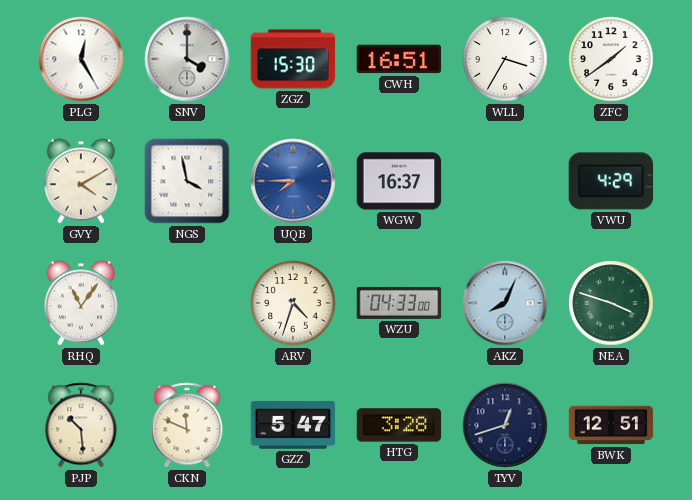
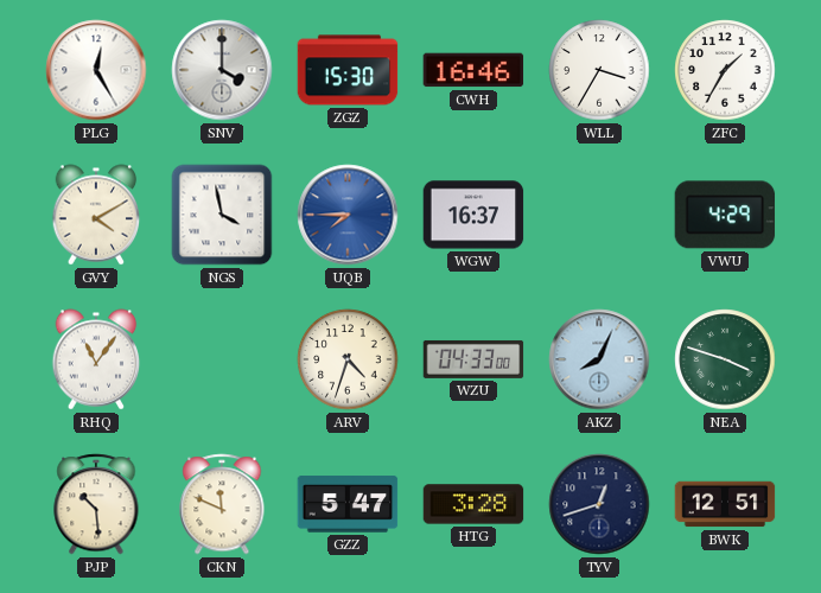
CWH: 16:51 -> 16:46
ZFC: 1:39 -> 1:35
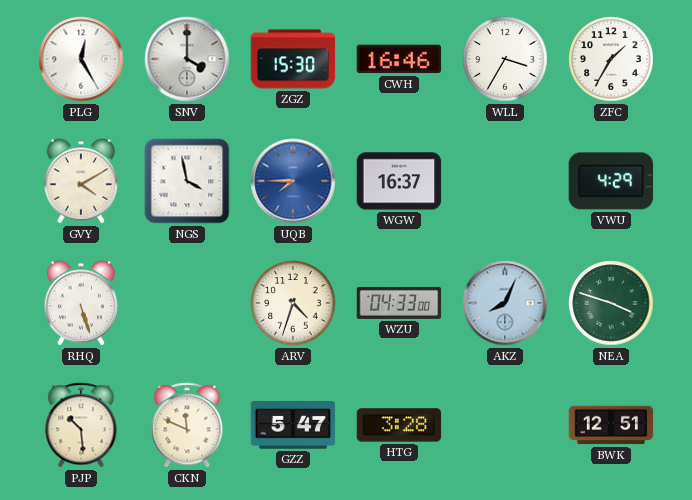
RHQ: 11:06 -> 5:27
TYV: 12:42 -> none
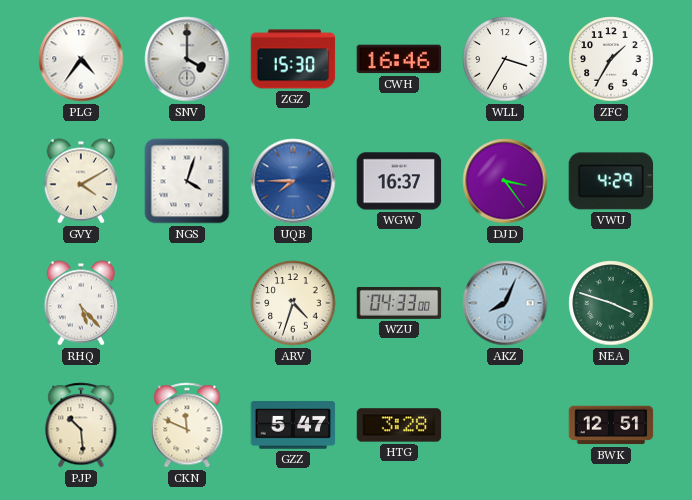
PLG: 12:25 -> 4:36
NGS: 3:58 -> 4:03
DJD: none -> 3:24
RHQ: 5:27 -> 5:23
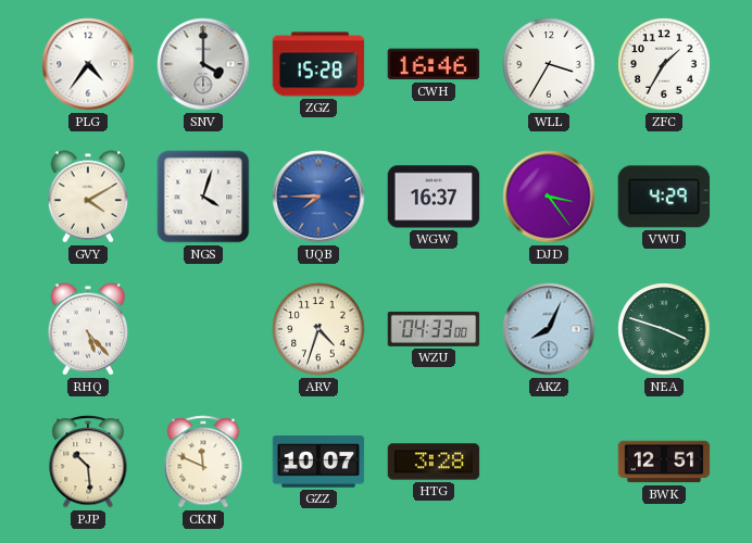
ZGZ: 15:30 -> 15:28
GZZ: 5:47 -> 10:07
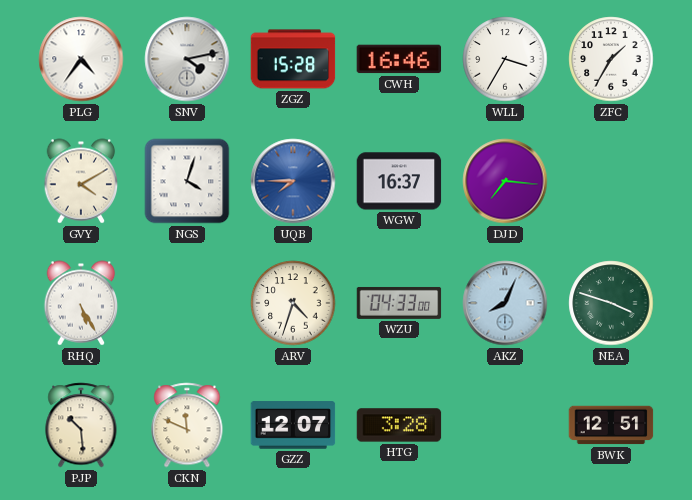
SNV: 4:00 -> 4:13
DJD: 3:24 -> 7:16
VWU: 4:29 -> none
RHQ: 5:23 -> 5:25
GZZ: 10:07 -> 12:07
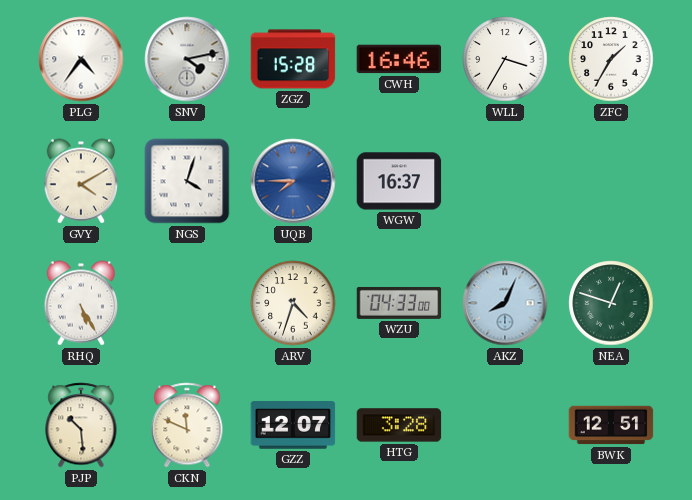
DJD: 7:16 -> none
NEA: 3:48 -> 12:48
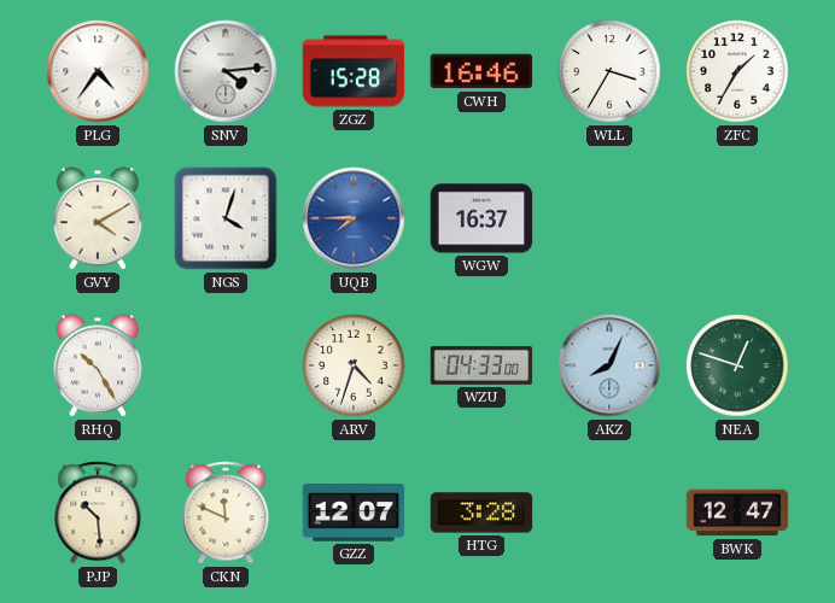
SNV: 4:13 -> 4:14
RHQ: 5:25 -> 10:25
BWK: 12:51 -> 12:47
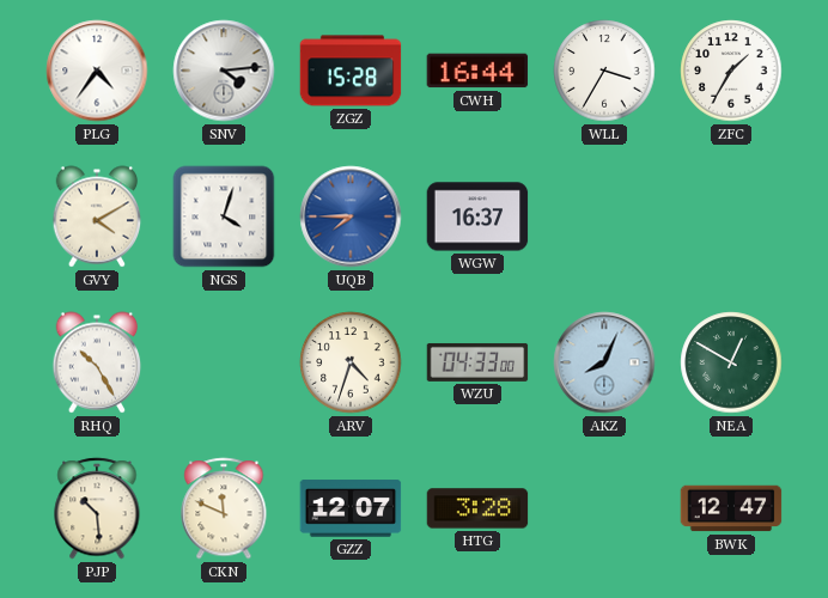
CWH: 16:46 -> 16:44
NEA: 12:48 -> 12:50
